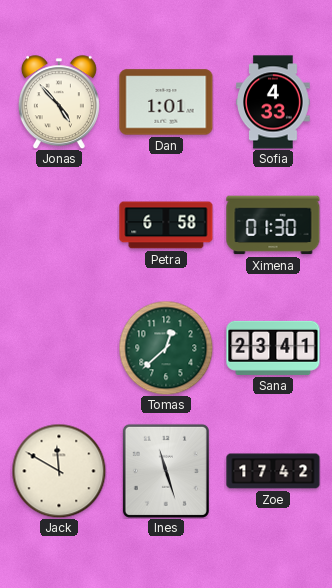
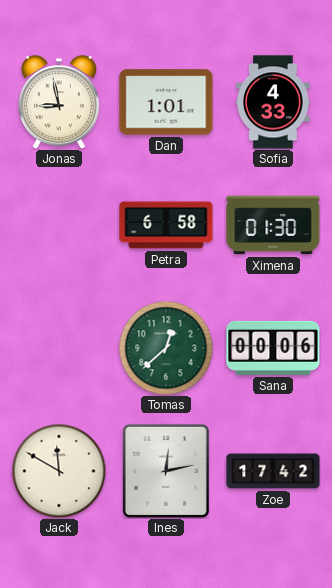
Jonas: 4:53 -> 8:58
Sana: 23:41 -> 00:06
Ines: 11:27 -> 12:13
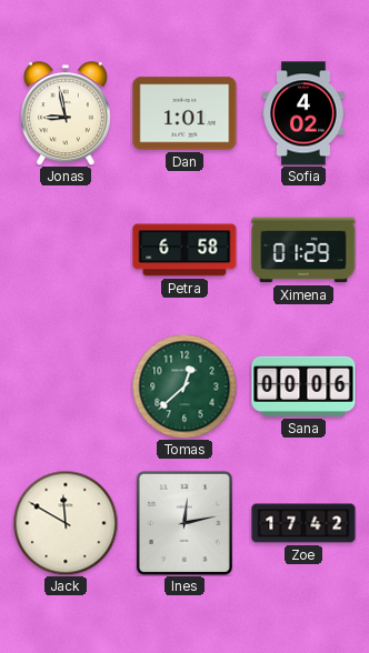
Sofia: 4:33 -> 4:02
Ximena: 01:30 -> 01:29
